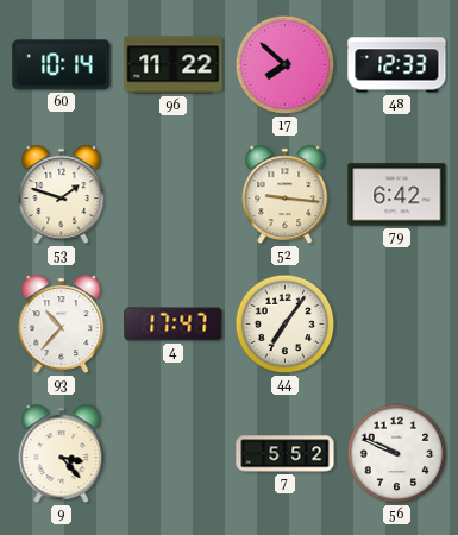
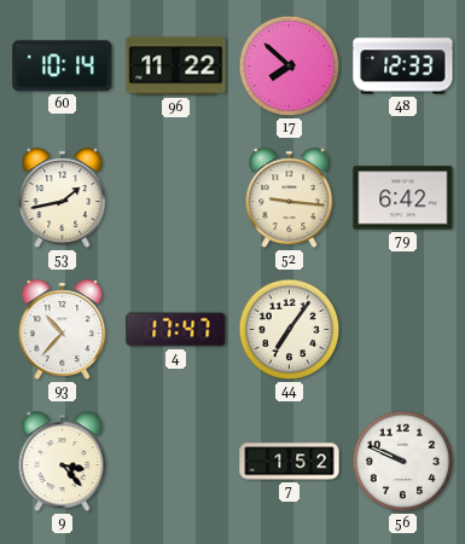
53: 1:48 -> 1:43
7: 5:52 -> 1:52
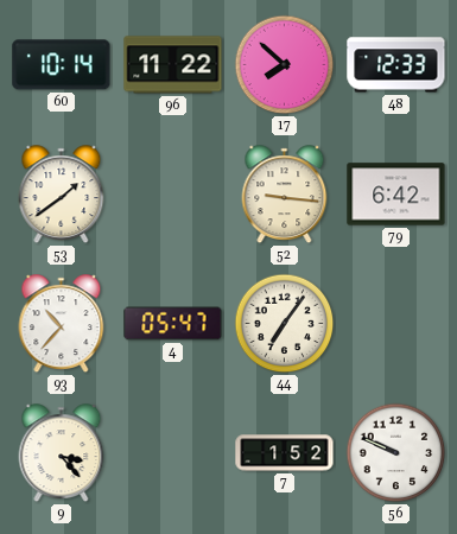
53: 1:43 -> 1:39
4: 17:47 -> 05:47
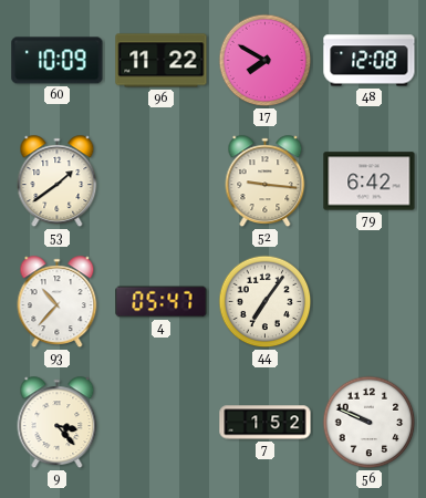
60: 10:14 -> 10:09
17: 7:52 -> 7:50
48: 12:33 -> 12:08
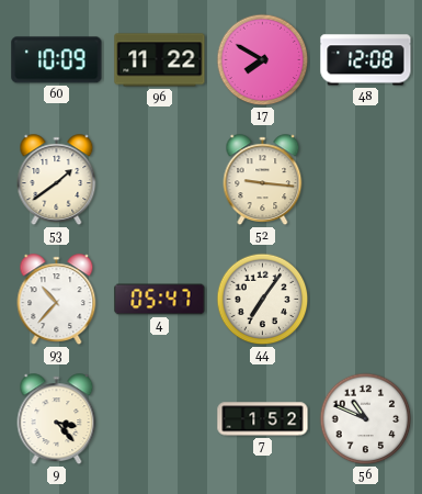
79: 6:42 -> none
56: 9:49 -> 10:49
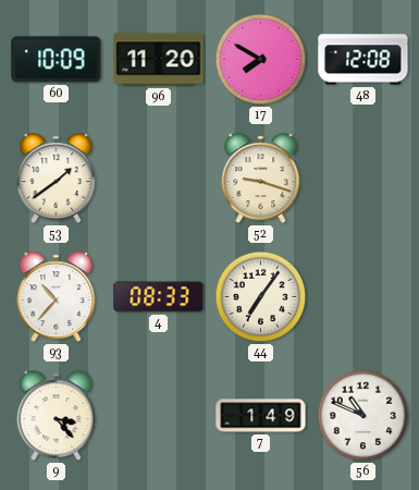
96: 11:22 -> 11:20
52: 9:16 -> 9:18
4: 05:47 -> 08:33
7: 1:52 -> 1:49
